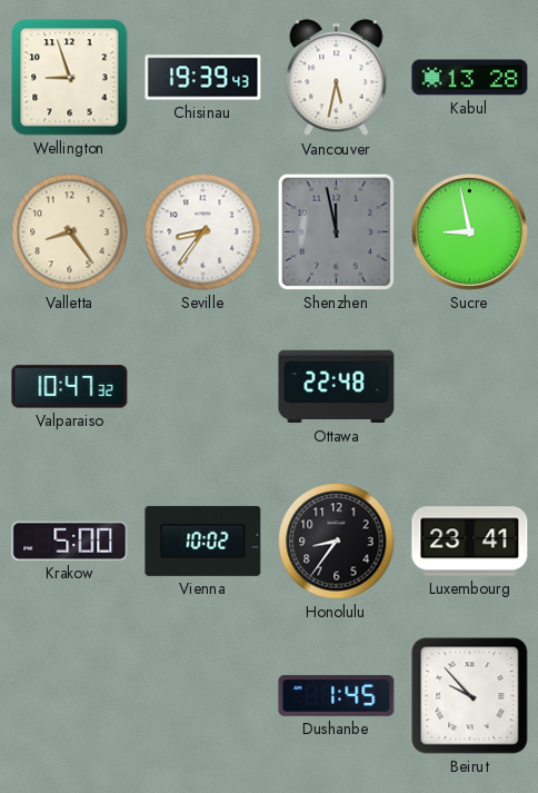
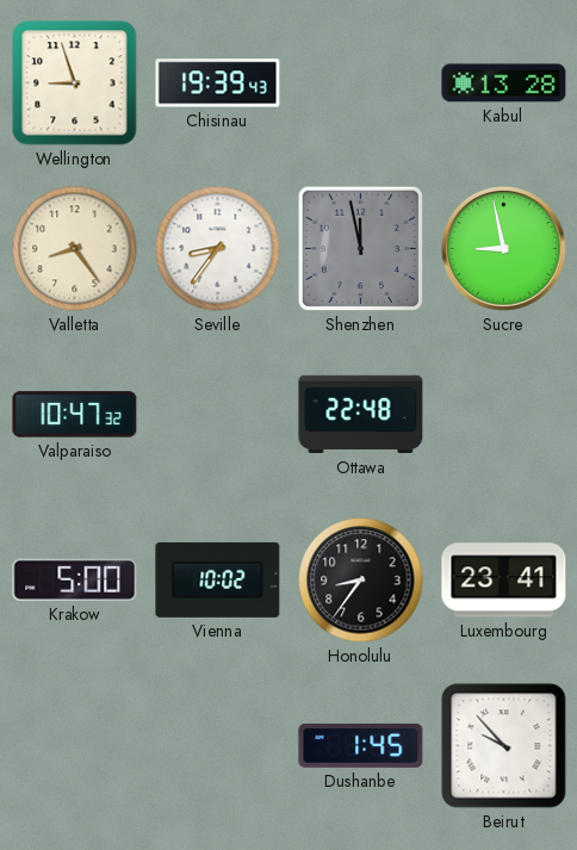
Vancouver: 5:32 -> none
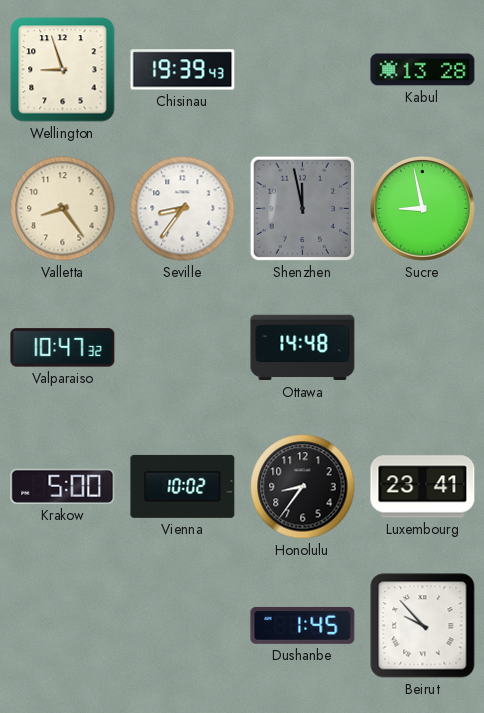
Ottawa: 22:48 -> 14:48
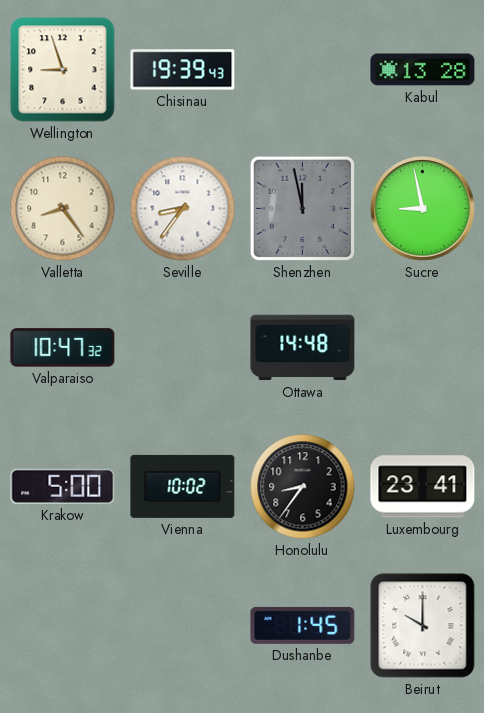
Beirut: 9:53 -> 10:00
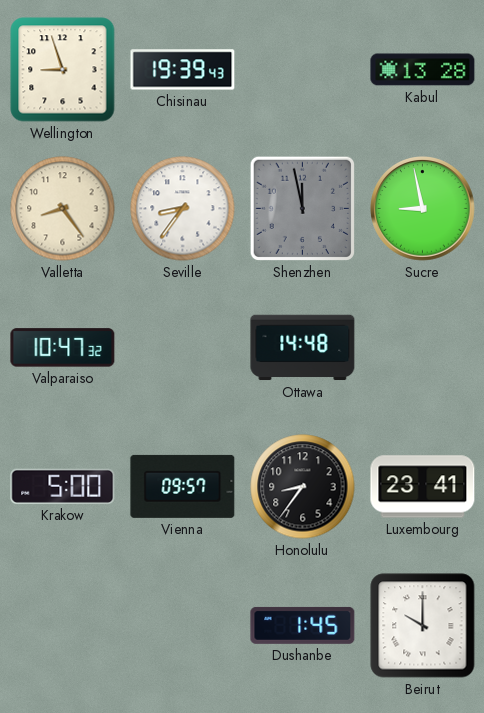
Vienna: 10:02 -> 09:57
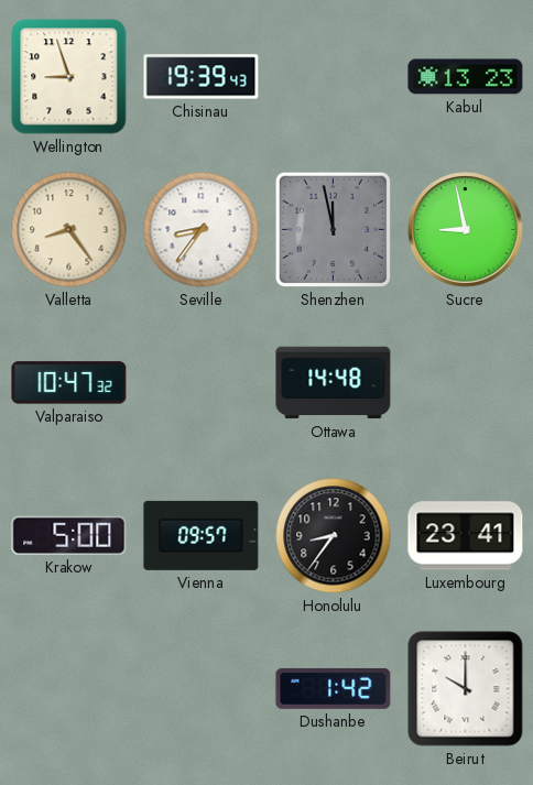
Kabul: 13:28 -> 13:23
Dushanbe: 1:45 -> 1:42
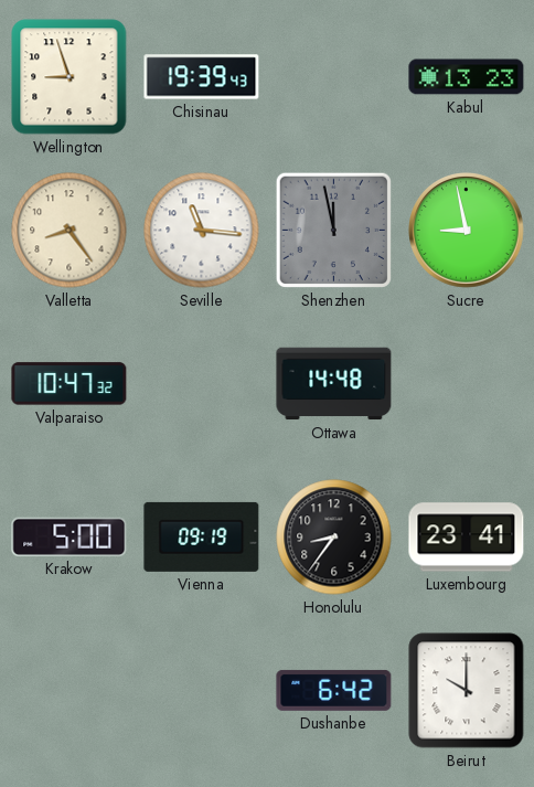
Seville: 8:36 -> 11:16
Vienna: 09:57 -> 09:19
Dushanbe: 1:42 -> 6:42
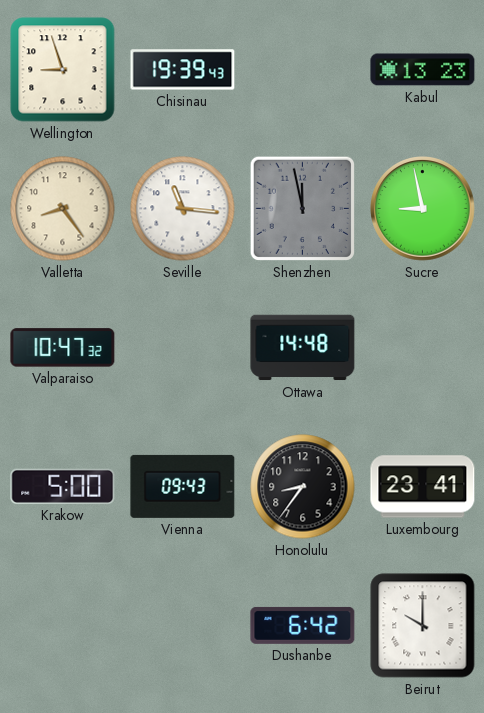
Vienna: 09:19 -> 09:43
